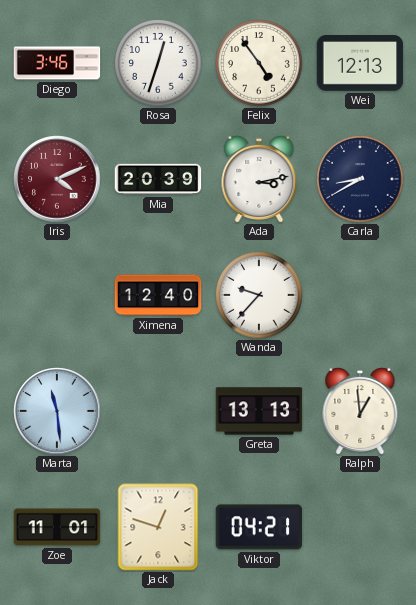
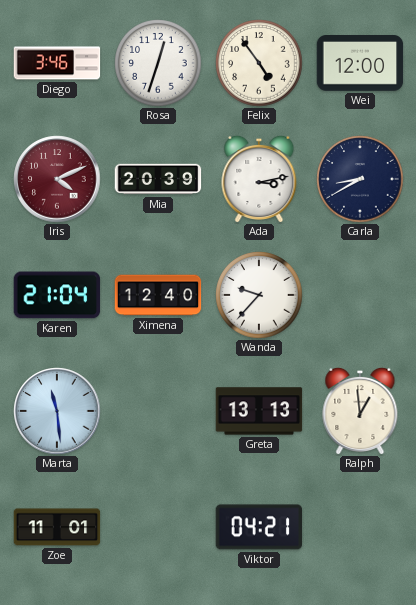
Wei: 12:13 -> 12:00
Karen: none -> 21:04
Jack: 12:48 -> none
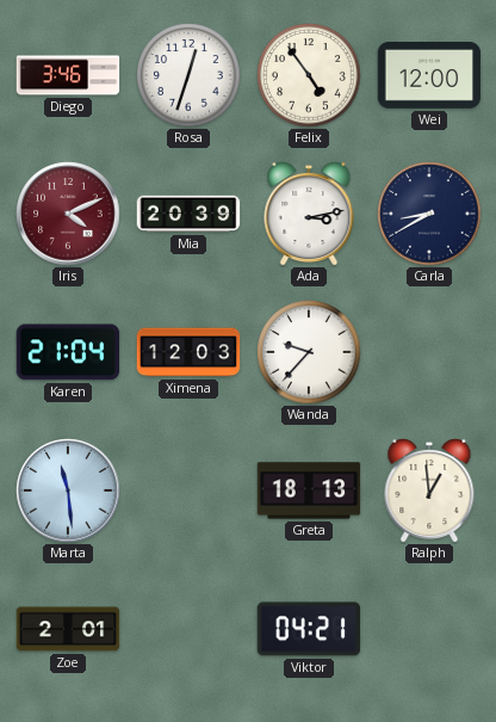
Ximena: 12:40 -> 12:03
Greta: 13:13 -> 18:13
Zoe: 11:01 -> 2:01
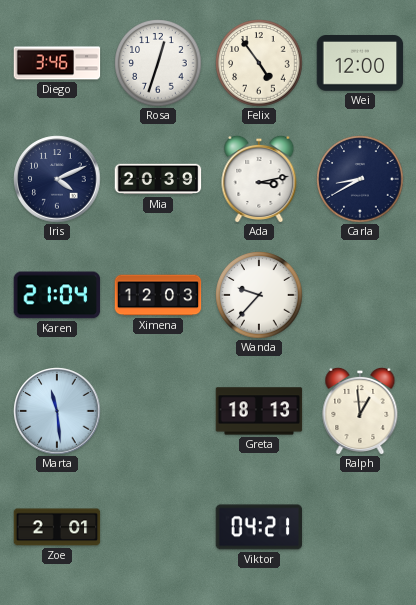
Iris dial: burgundy -> navy
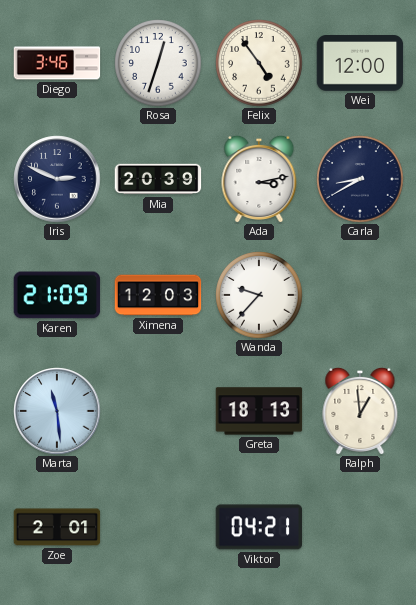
Iris: 4:11 -> 2:49
Karen: 21:04 -> 21:09
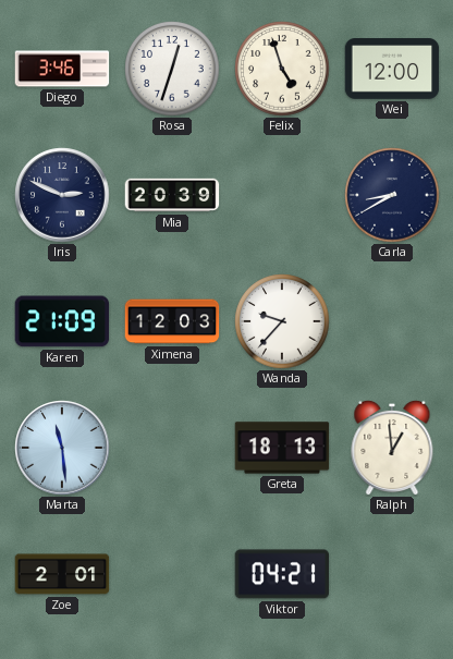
Felix: 4:54 -> 4:57
Ada: 3:13 -> none
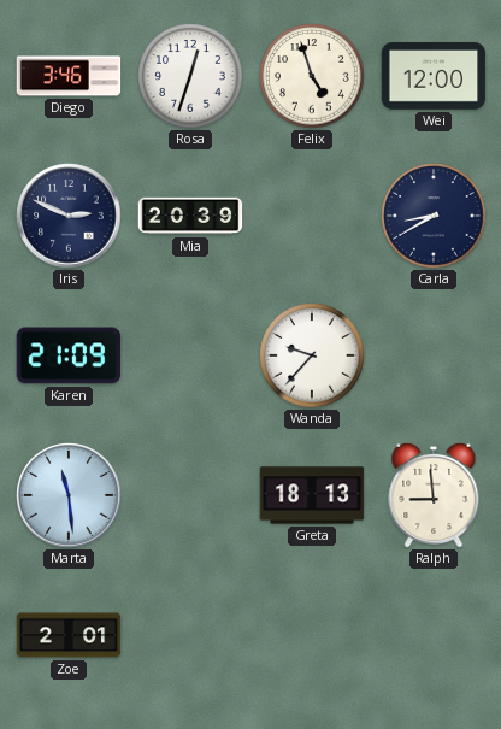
Ximena: 12:03 -> none
Ralph: 12:59 -> 8:59
Viktor: 04:21 -> none
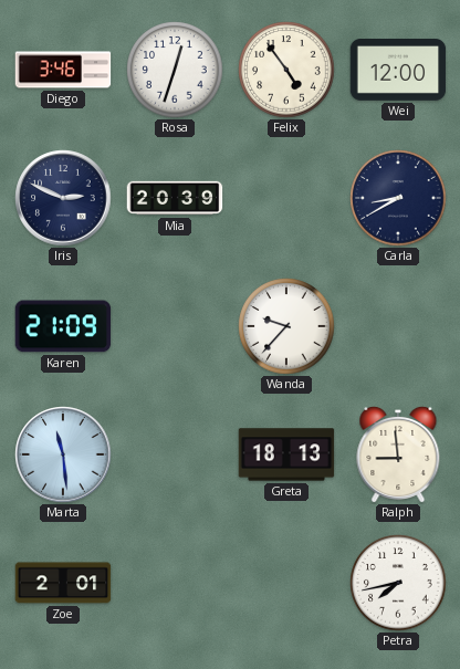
Felix: 4:57 -> 4:54
Petra: none -> 7:43
